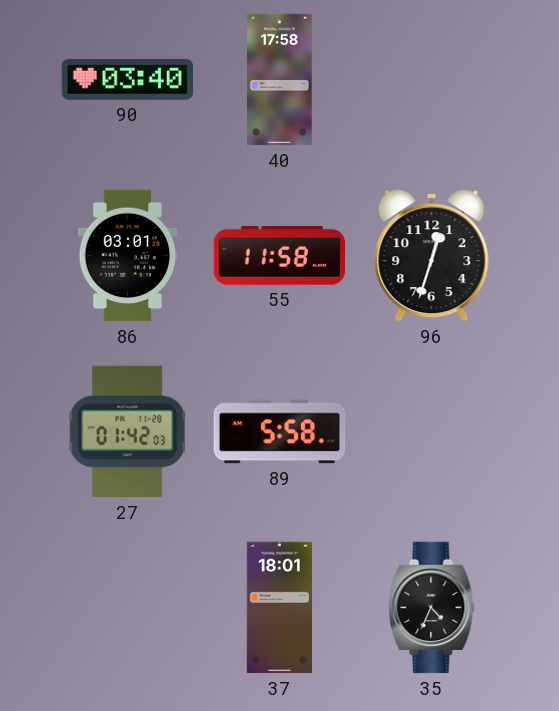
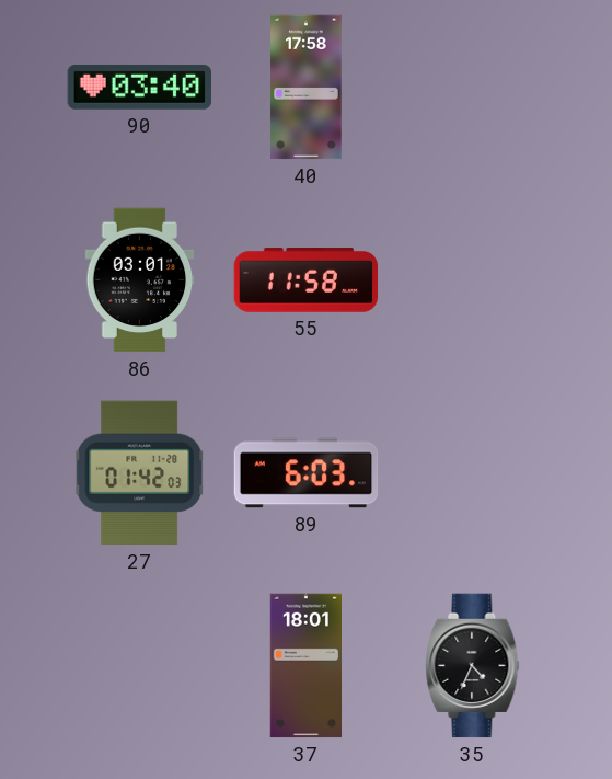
96: 12:33 -> none
89: 5:58 -> 6:03
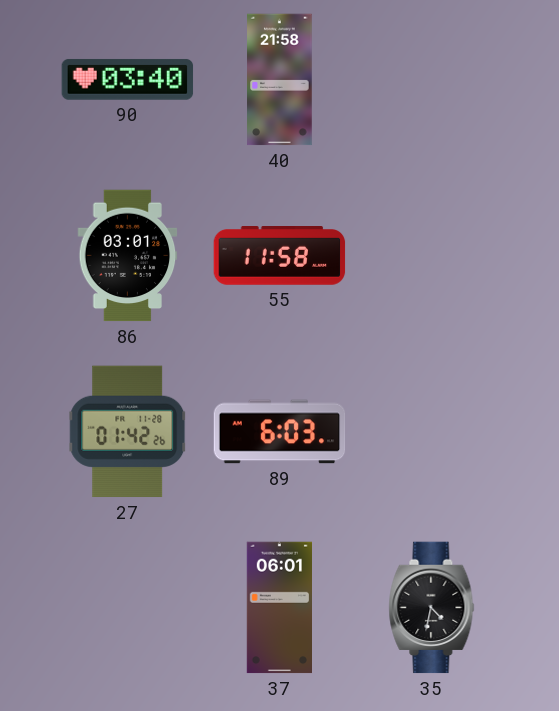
40: 17:58 -> 21:58
27: 01:42:03 -> 01:42:26
37: 18:01 -> 06:01
35: 4:34 -> 4:32
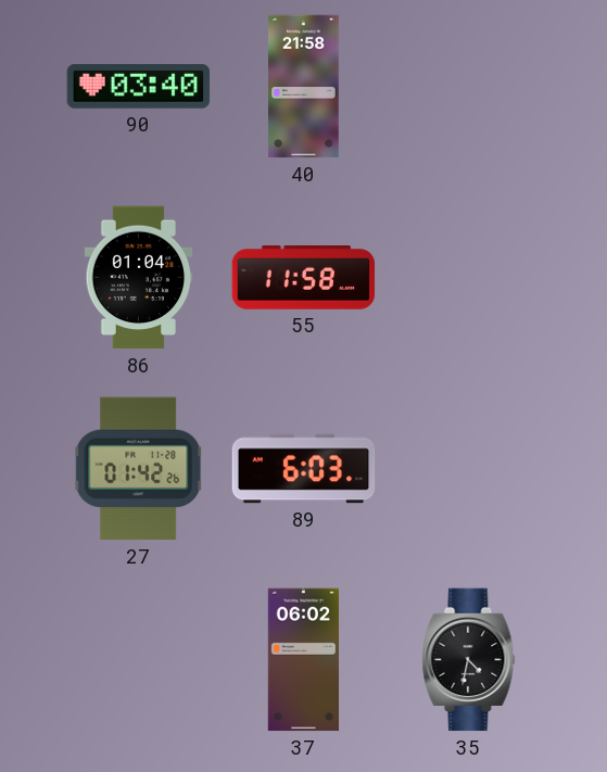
86: 03:01 -> 01:04
37: 06:01 -> 06:02
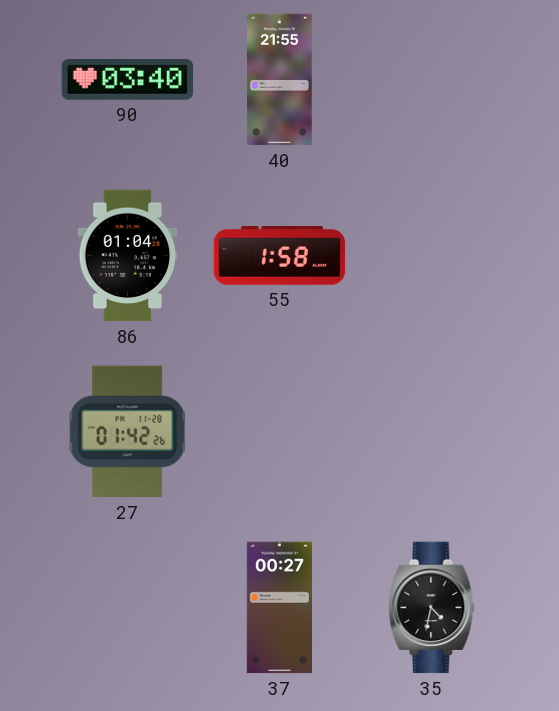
40: 21:58 -> 21:55
55: 11:58 -> 1:58
89: 6:03 -> none
37: 06:02 -> 00:27
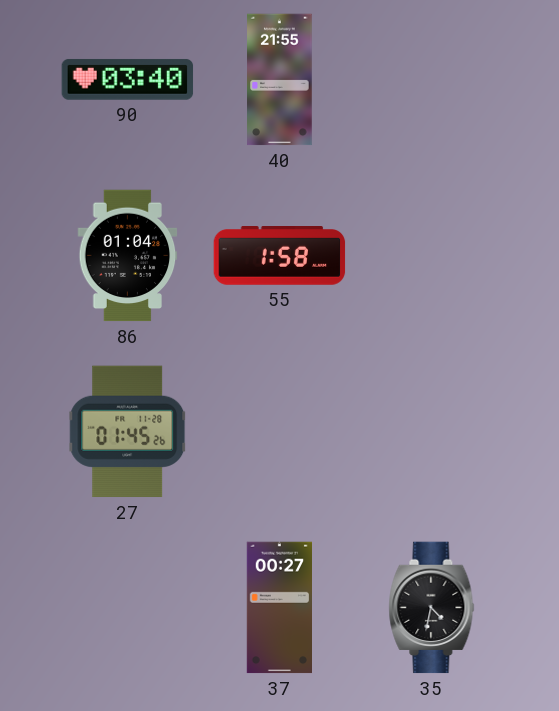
27: 01:42 -> 01:45
